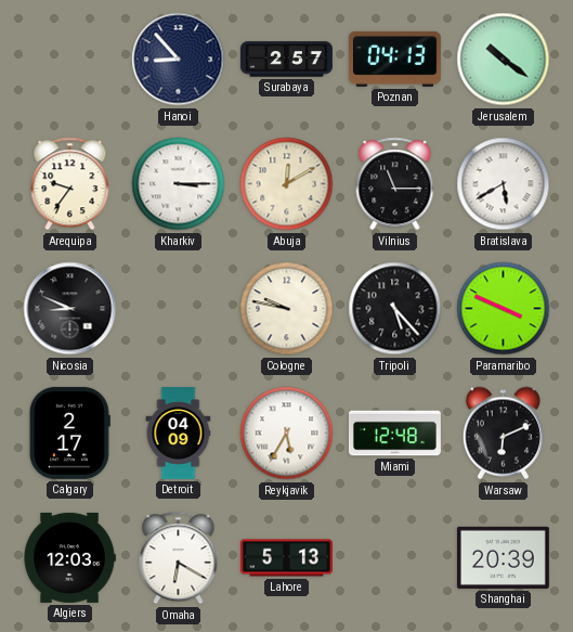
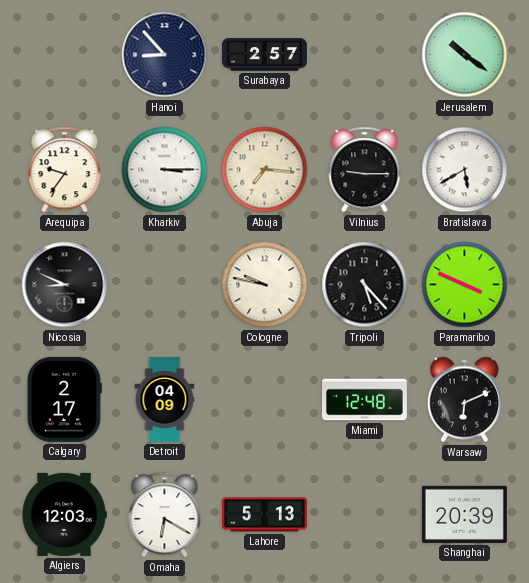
Poznan: 04:13 -> none
Abuja: 12:10 -> 7:16
Vilnius: 11:15 -> 9:15
Reykjavik: 5:35 -> none
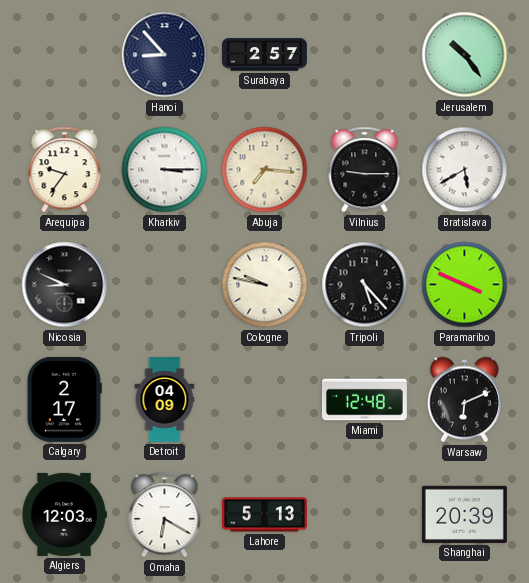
Jerusalem: 10:21 -> 10:24
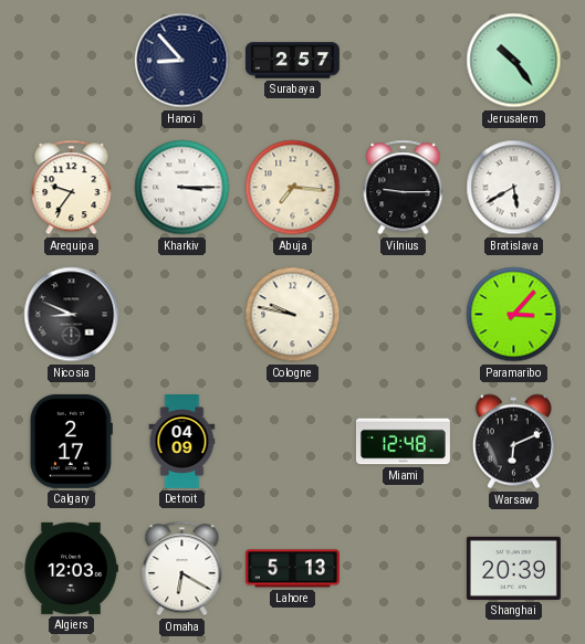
Tripoli: 5:23 -> none
Paramaribo: 3:49 -> 3:07
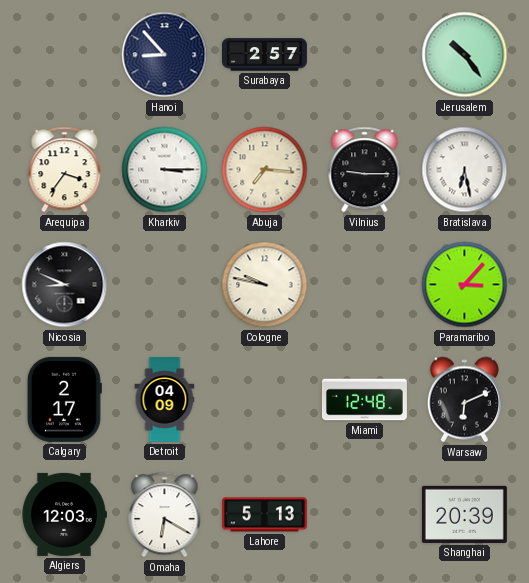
Arequipa: 9:36 -> 3:36
Bratislava: 5:40 -> 6:28
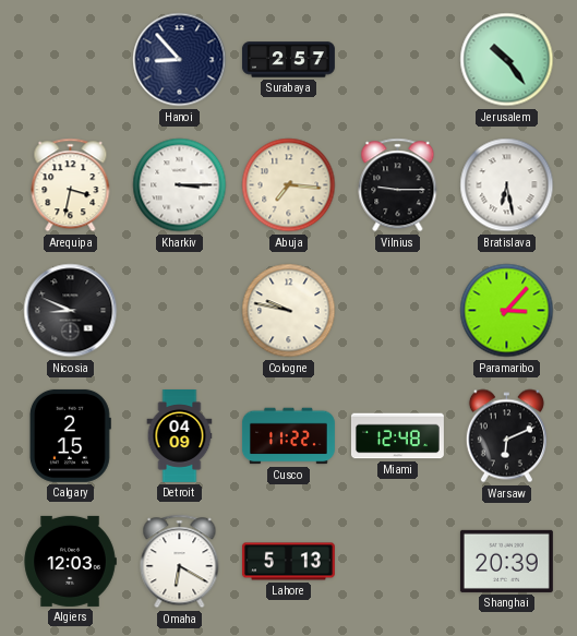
Arequipa: 3:36 -> 3:32
Calgary: 2:17 -> 2:15
Cusco: none -> 11:22
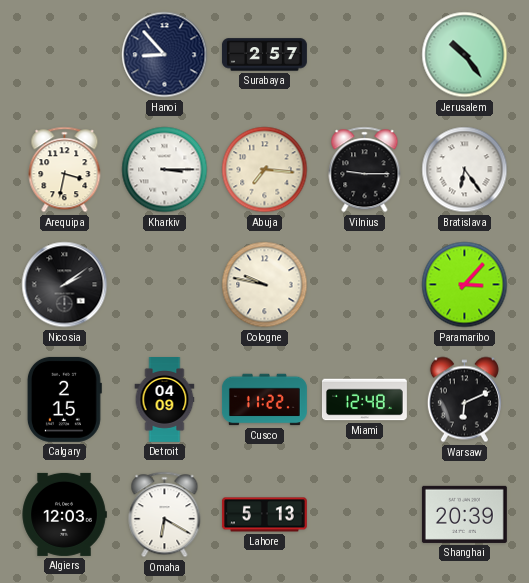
Bratislava: 6:28 -> 6:24
Nicosia: 8:49 -> 2:09
